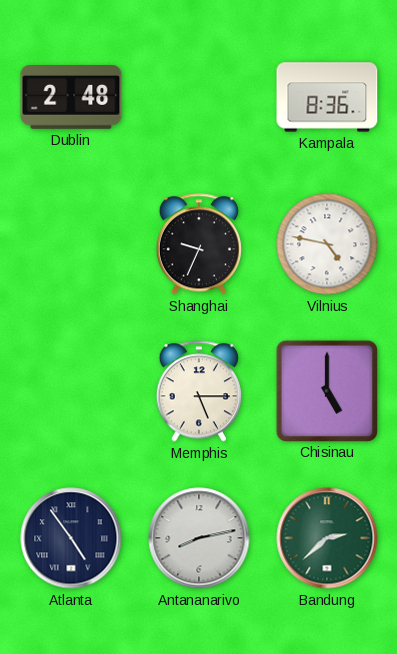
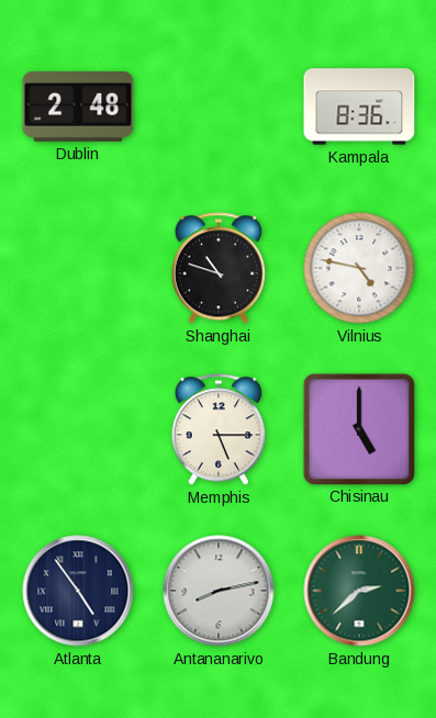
Shanghai: 9:34 -> 10:48
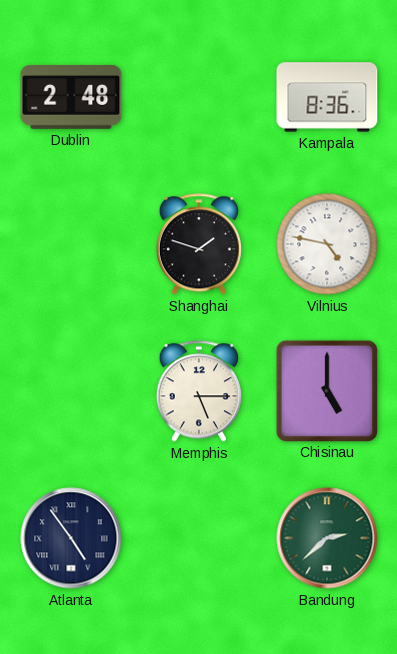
Shanghai: 10:48 -> 1:48
Antananarivo: 8:13 -> none
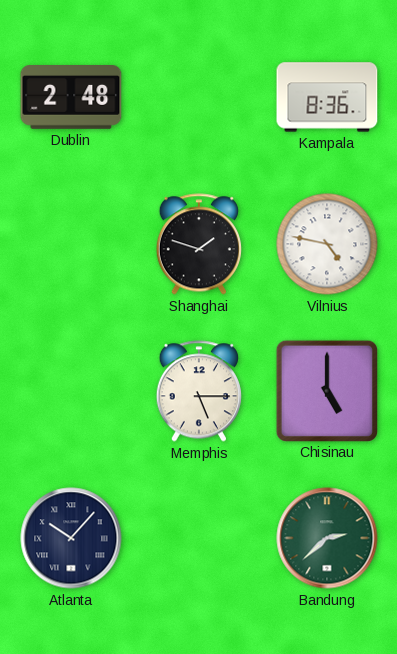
Atlanta: 4:54 -> 10:07
